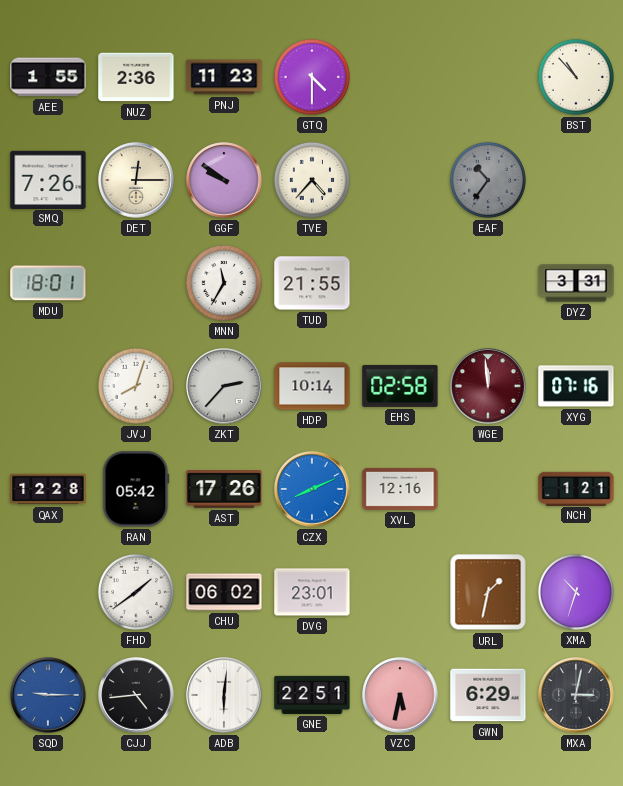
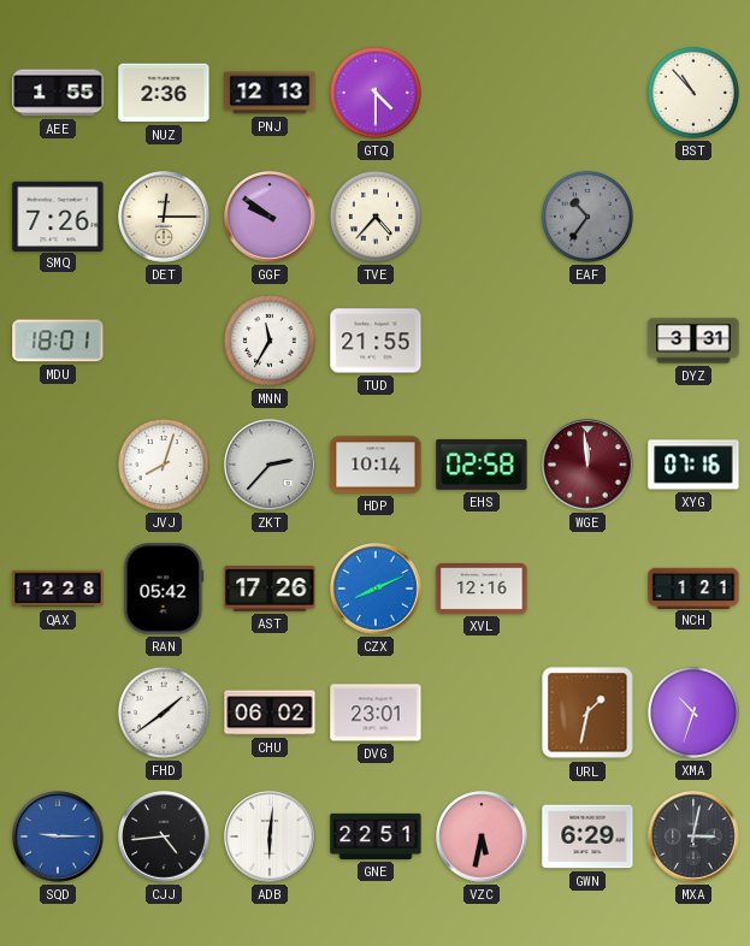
PNJ: 11:23 -> 12:13
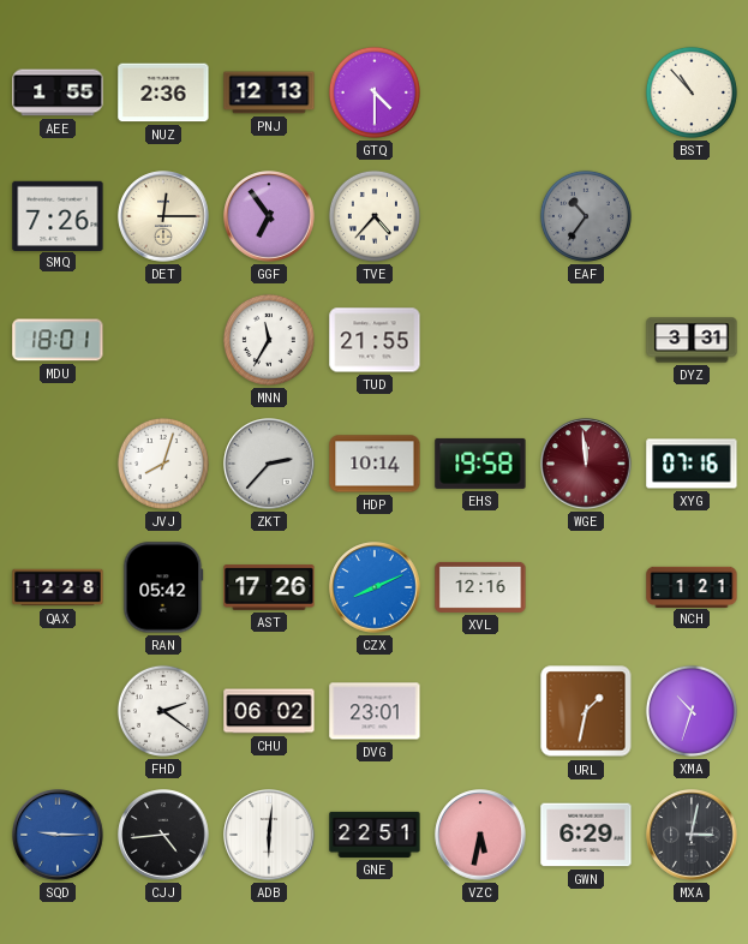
GGF: 9:51 -> 6:54
EHS: 02:58 -> 19:58
FHD: 1:39 -> 2:21
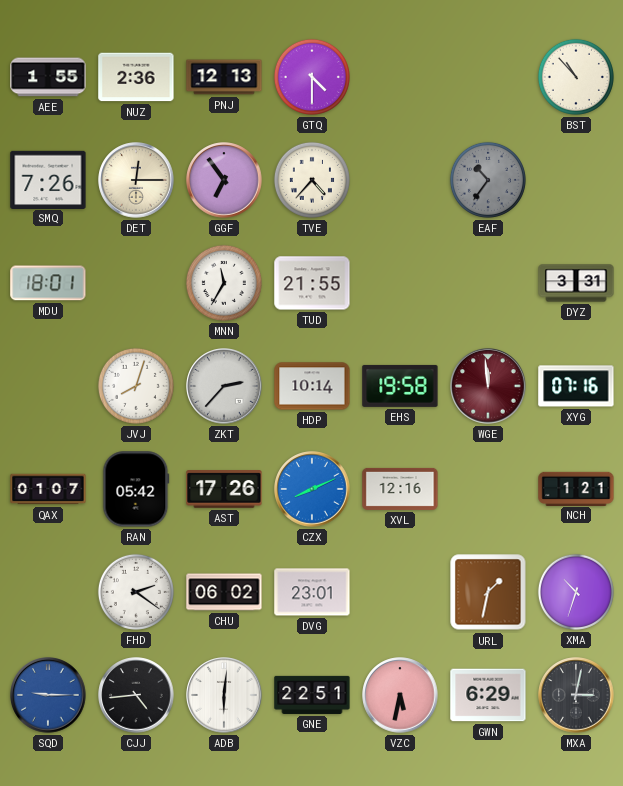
QAX: 12:28 -> 01:07
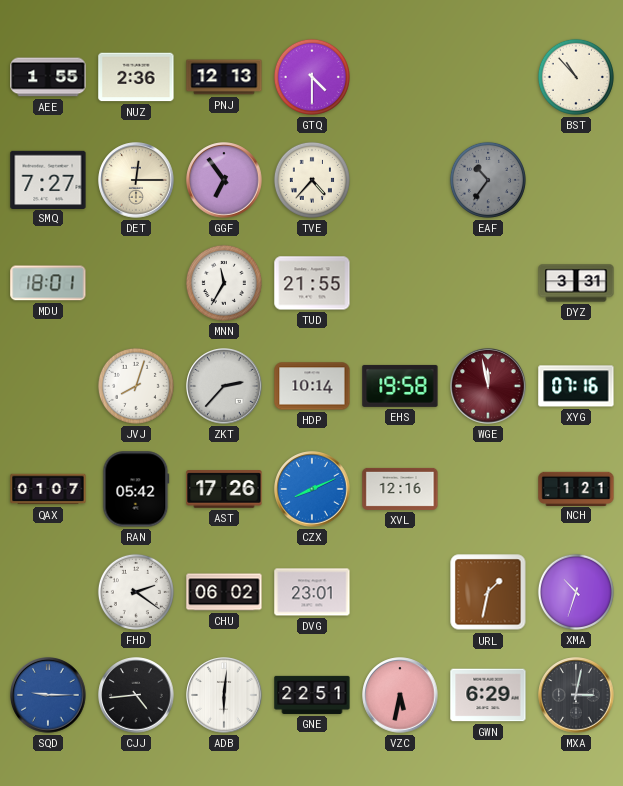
SMQ: 7:26 -> 7:27
WGE: 11:59 -> 11:58
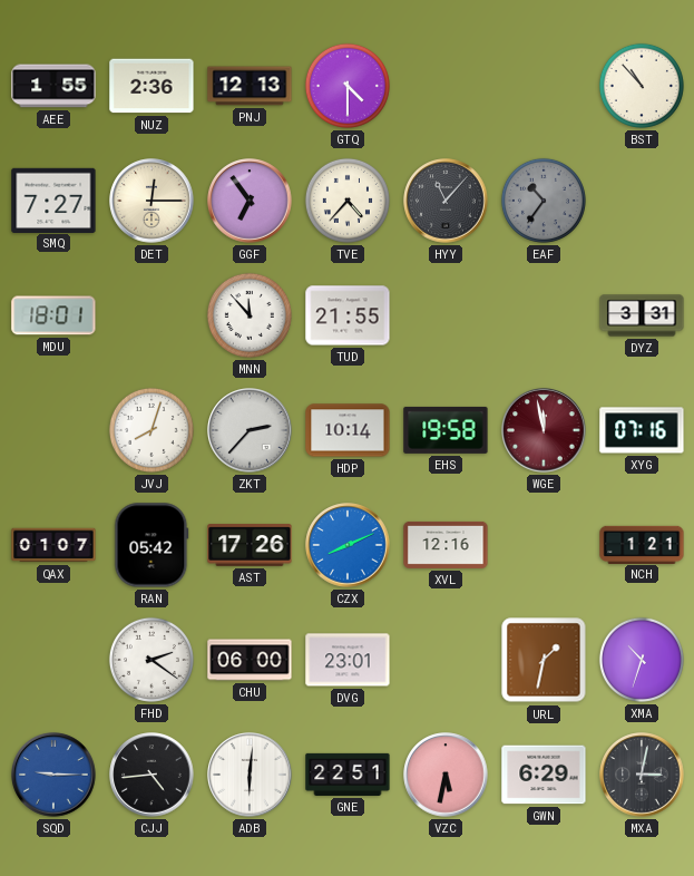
HYY: none -> 11:07
MNN: 11:35 -> 11:53
CHU: 06:02 -> 06:00
